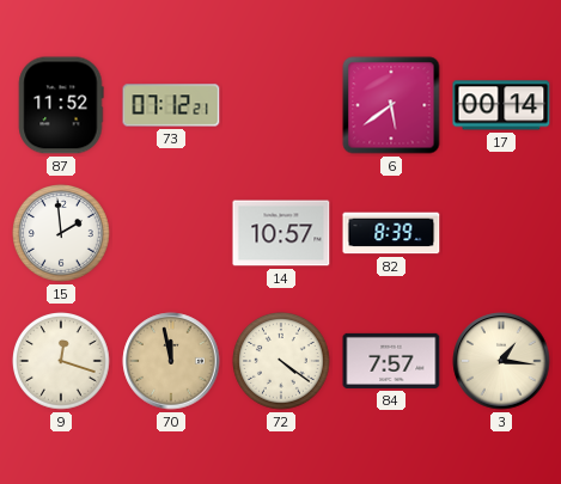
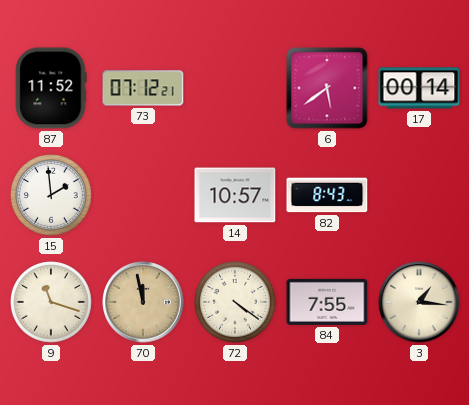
82: 8:39 -> 8:43
9: 12:18 -> 11:18
84: 7:57 -> 7:55
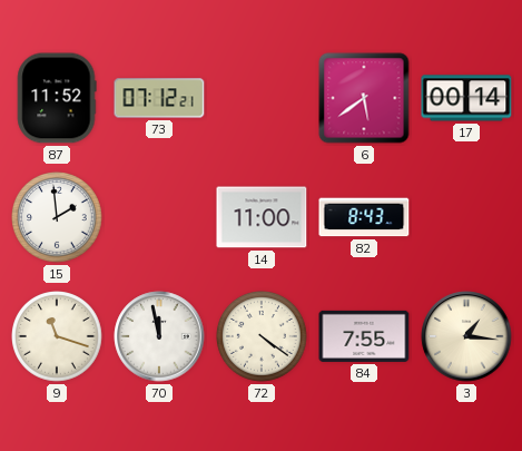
14: 10:57 -> 11:00
70 dial: champagne -> white
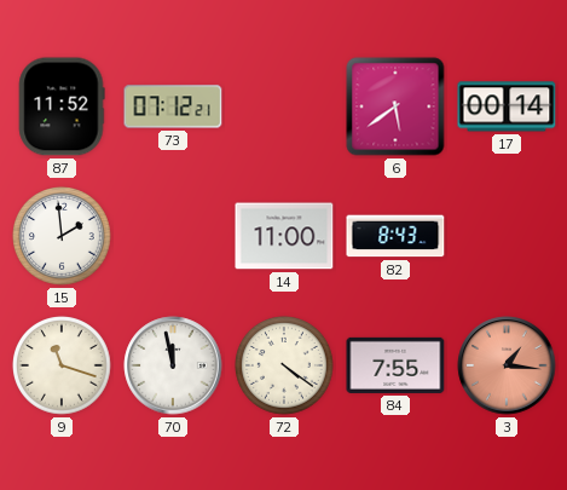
3 dial: cream -> salmon
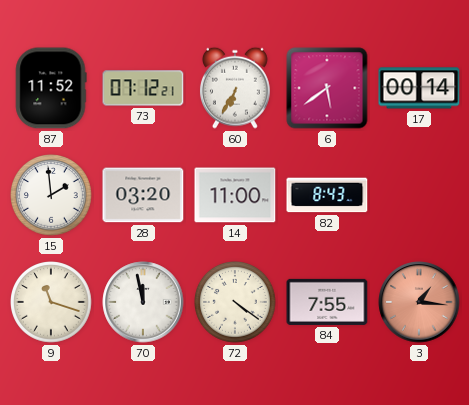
60: none -> 6:35
28: none -> 03:20
